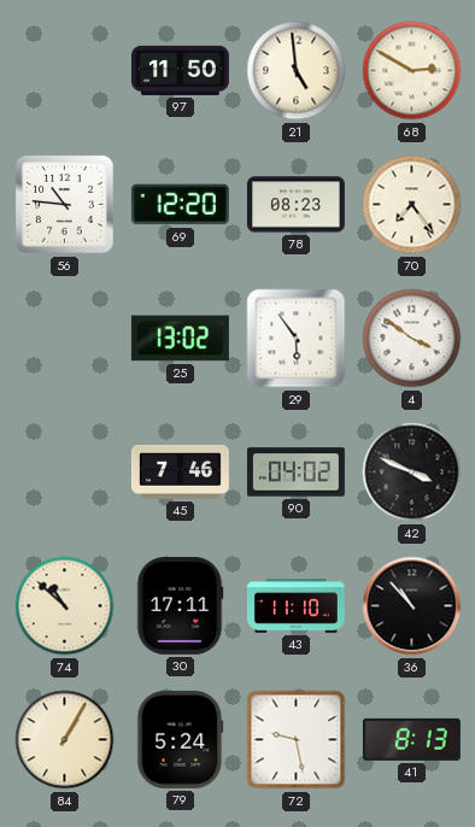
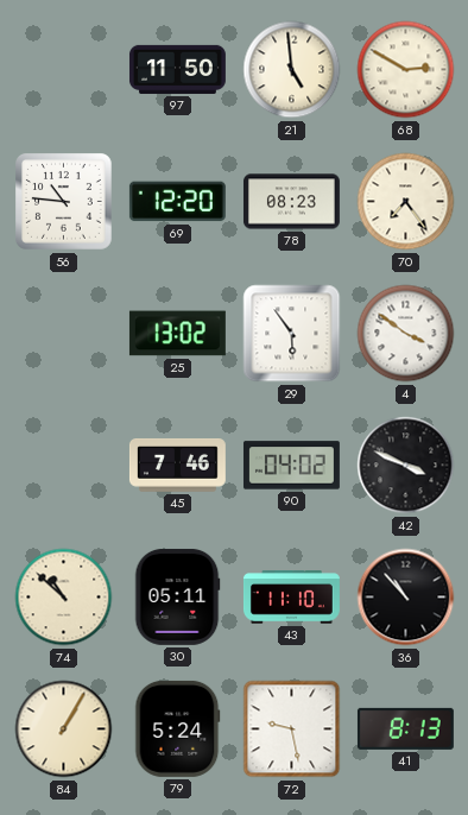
30: 17:11 -> 05:11
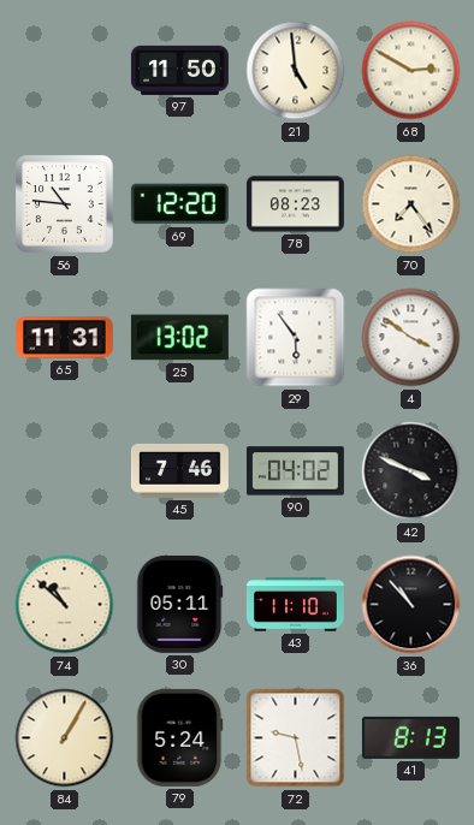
65: none -> 11:31
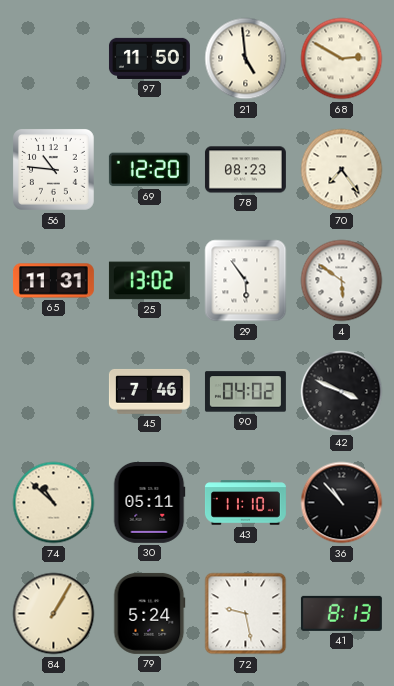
4: 3:51 -> 5:51
